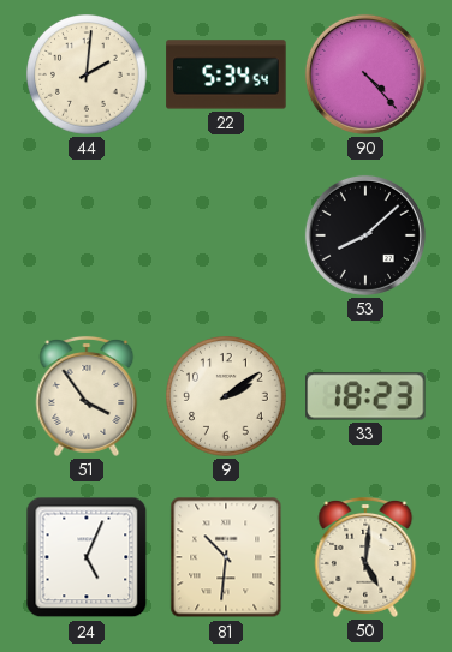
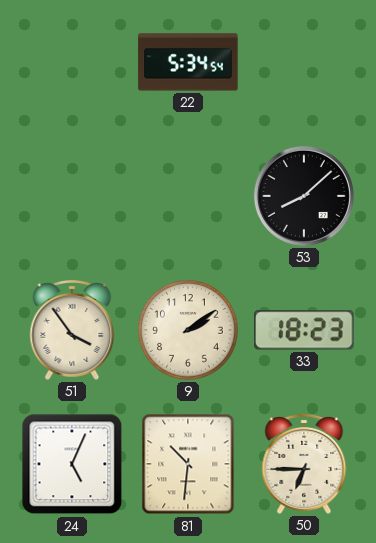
44: 2:01 -> none
90: 4:23 -> none
50: 5:01 -> 6:45
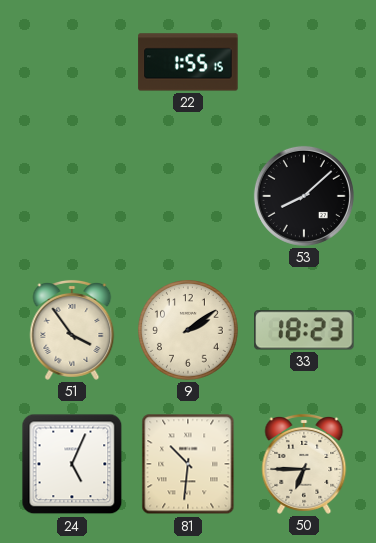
22: 5:34 -> 1:55
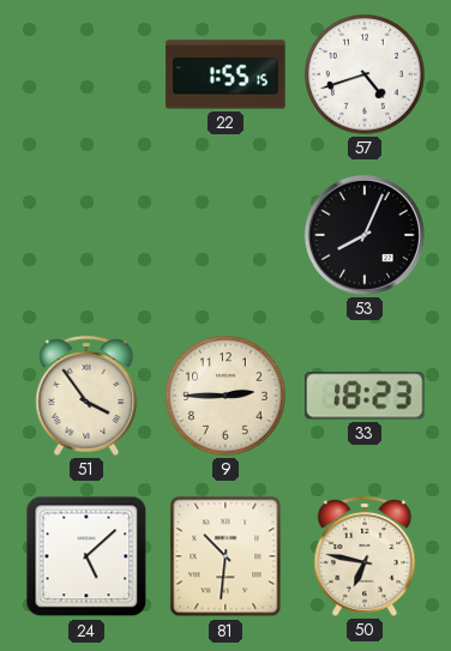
57: none -> 4:42
53: 8:08 -> 8:04
9: 2:09 -> 2:45
24: 5:04 -> 5:08
50: 6:45 -> 6:47
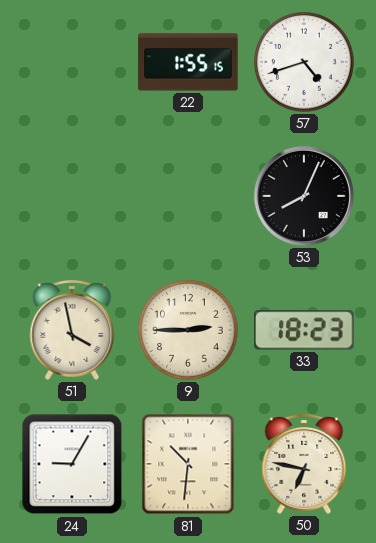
51: 3:54 -> 3:58
24: 5:08 -> 9:05
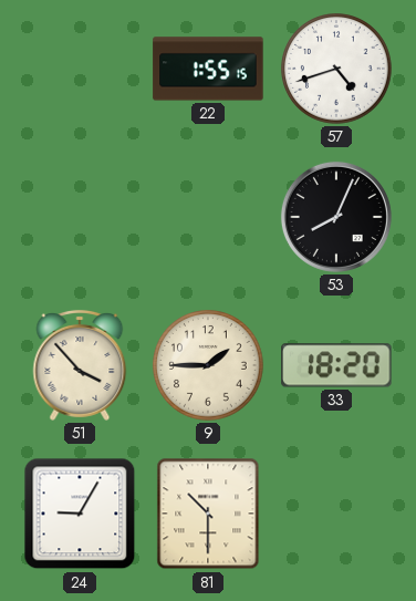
51: 3:58 -> 3:53
9: 2:45 -> 1:45
33: 18:23 -> 18:20
81: 10:31 -> 10:30
50: 6:47 -> none
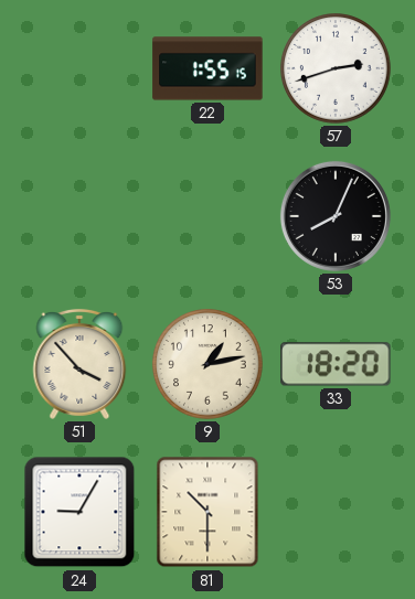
57: 4:42 -> 2:42
9: 1:45 -> 1:13
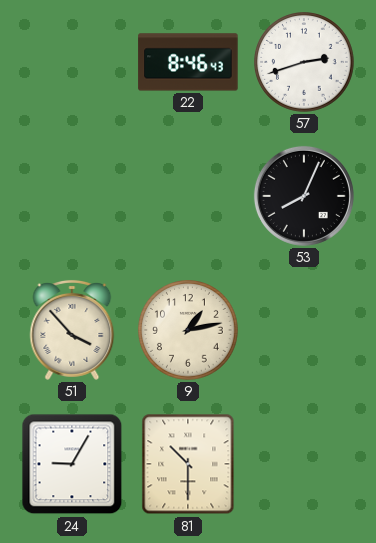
22: 1:55 -> 8:46
33: 18:20 -> none
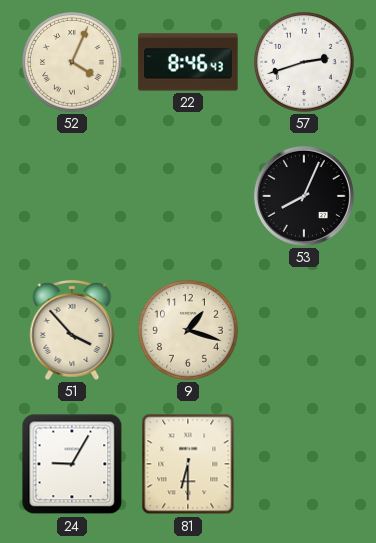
52: none -> 4:04
9: 1:13 -> 1:18
81: 10:30 -> 6:30
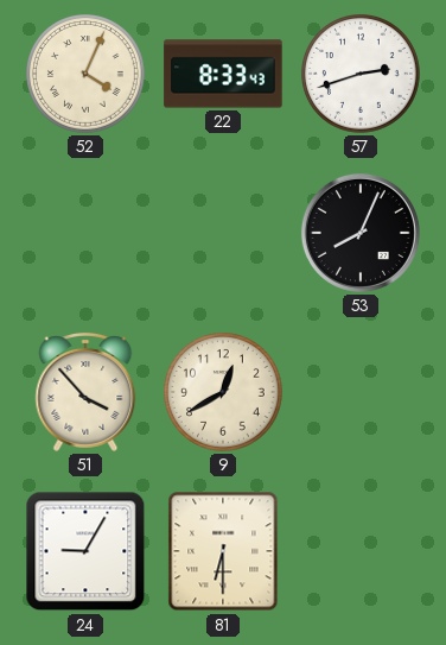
22: 8:46 -> 8:33
9: 1:18 -> 12:40
